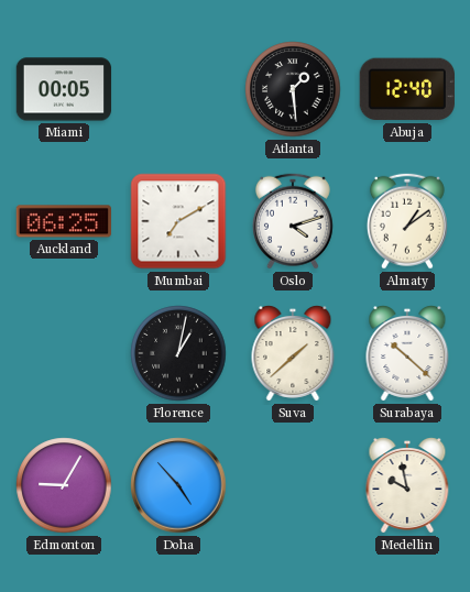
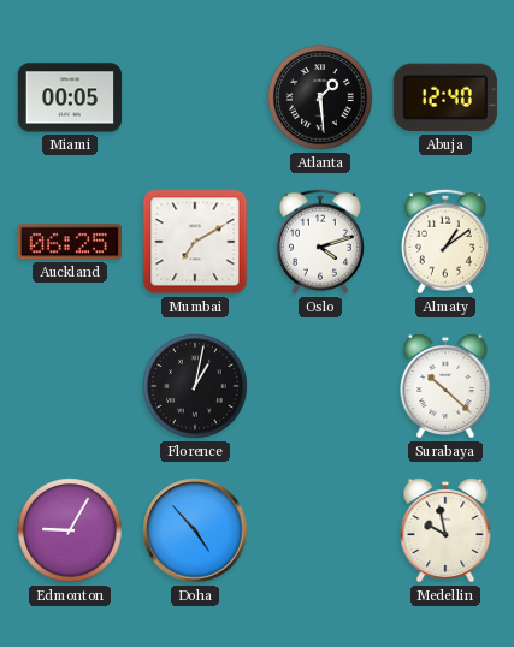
Suva: 1:38 -> none
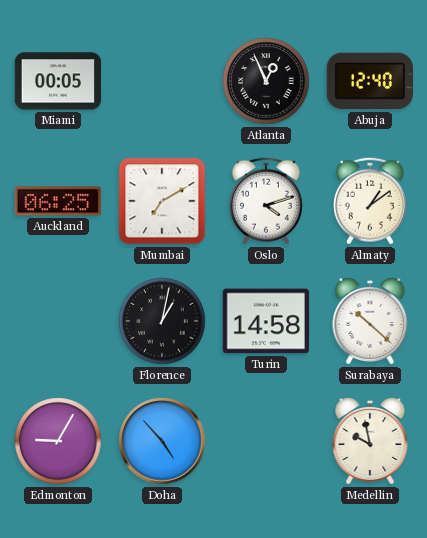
Atlanta: 1:29 -> 12:56
Turin: none -> 14:58
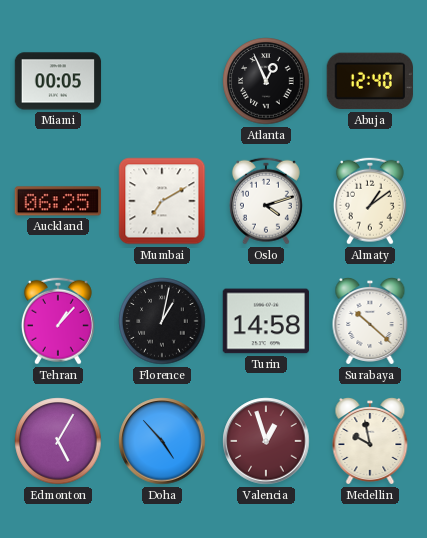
Tehran: none -> 1:07
Edmonton: 9:05 -> 5:05
Valencia: none -> 12:57
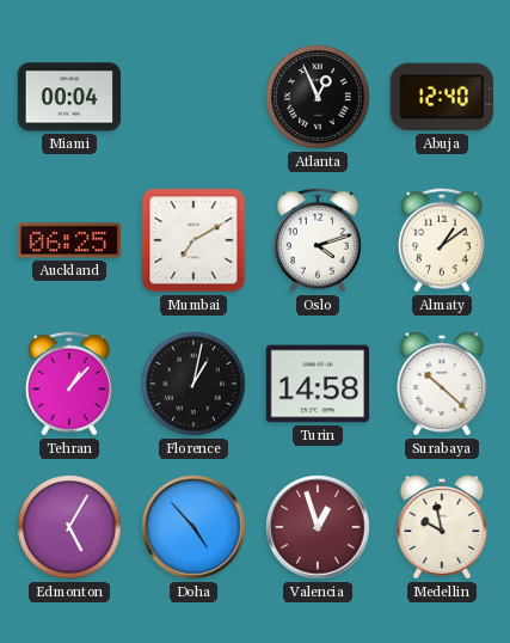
Miami: 00:05 -> 00:04
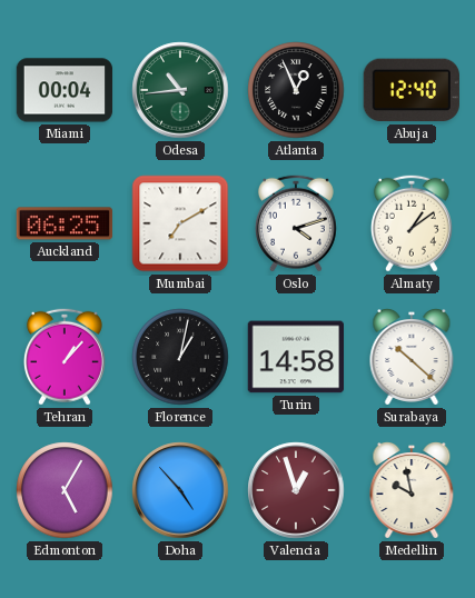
Odesa: none -> 10:44
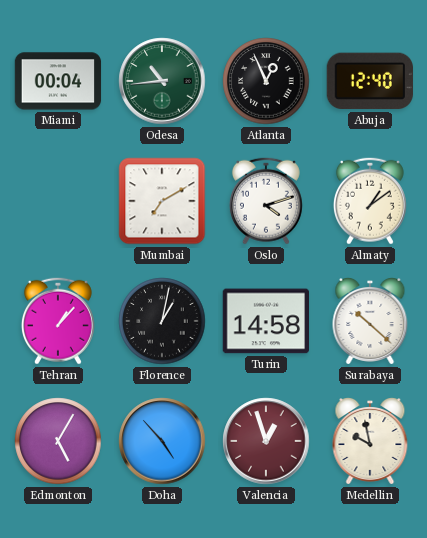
Auckland: 06:25 -> none
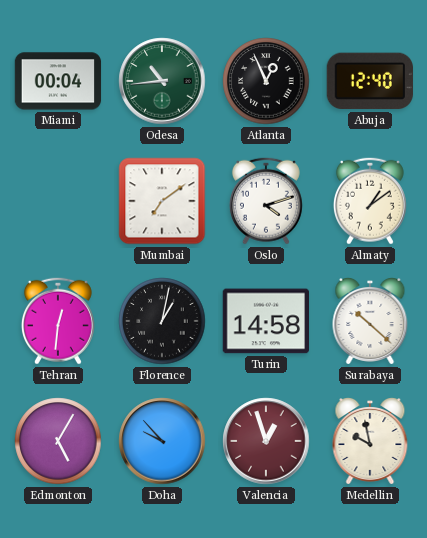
Mumbai: 7:10 -> 7:09
Tehran: 1:07 -> 12:31
Doha: 4:53 -> 9:53
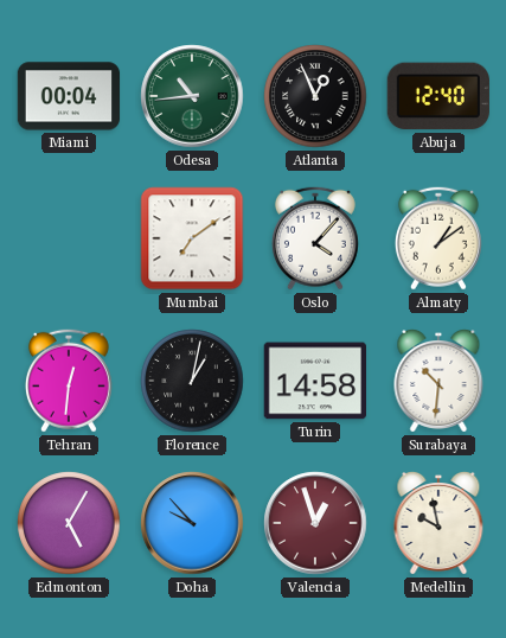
Oslo: 4:12 -> 4:07
Surabaya: 10:22 -> 10:31
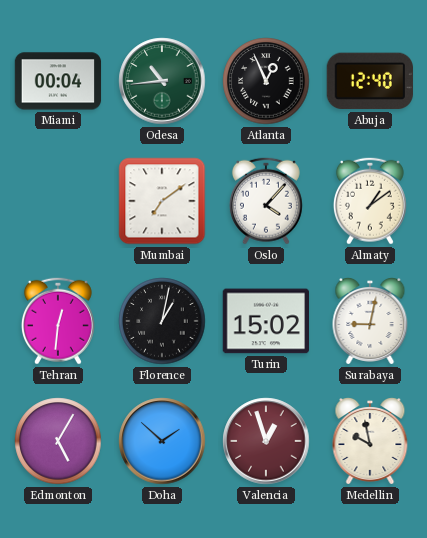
Turin: 14:58 -> 15:02
Surabaya: 10:31 -> 9:02
Doha: 9:53 -> 1:52
